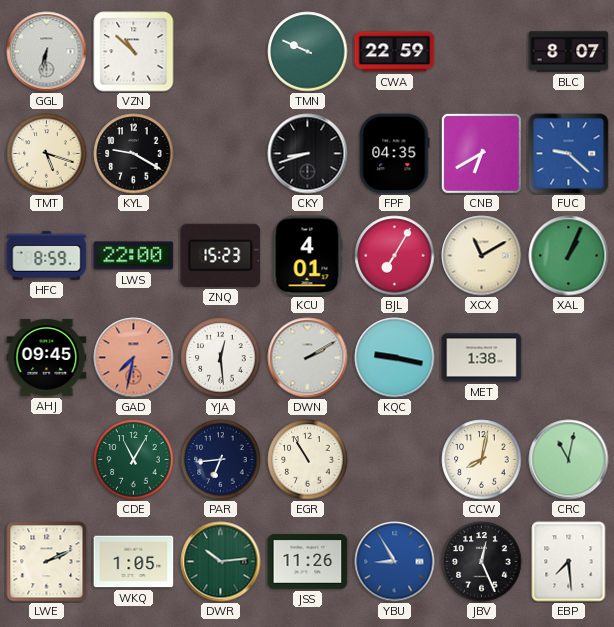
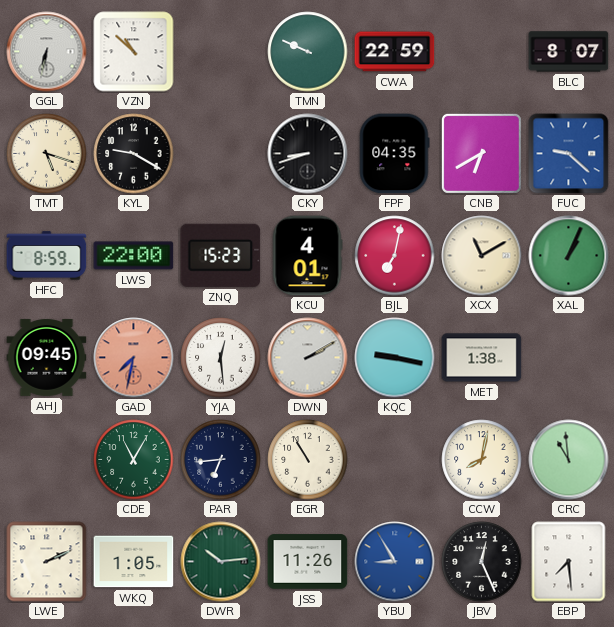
BJL: 7:05 -> 7:02
CRC: 11:02 -> 10:59
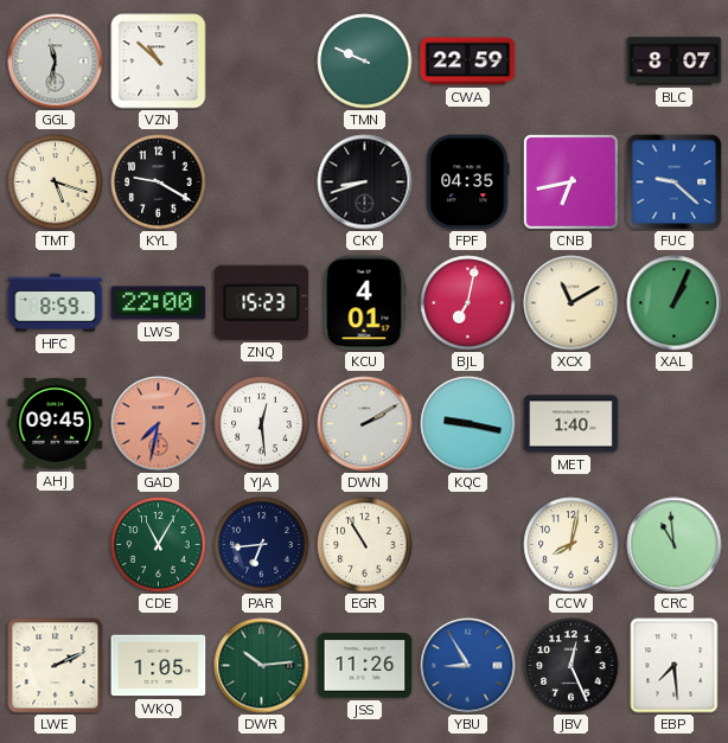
GGL: 6:32 -> 11:32
CNB: 6:40 -> 6:43
MET: 1:38 -> 1:40
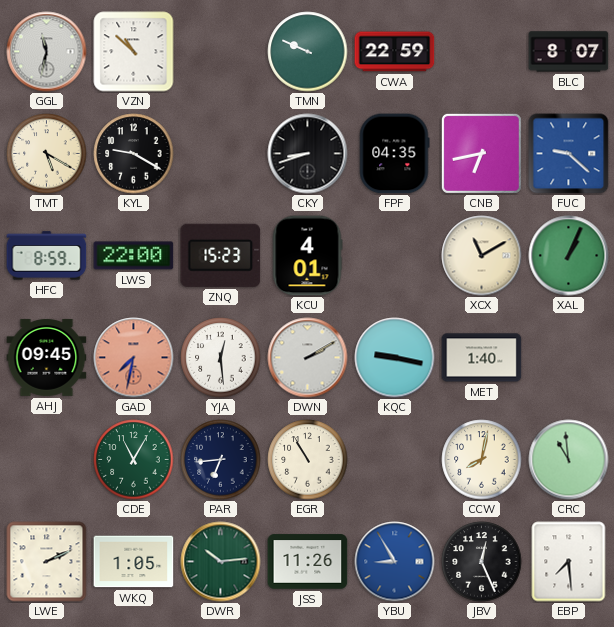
TMT: 5:18 -> 5:20
BJL: 7:02 -> none
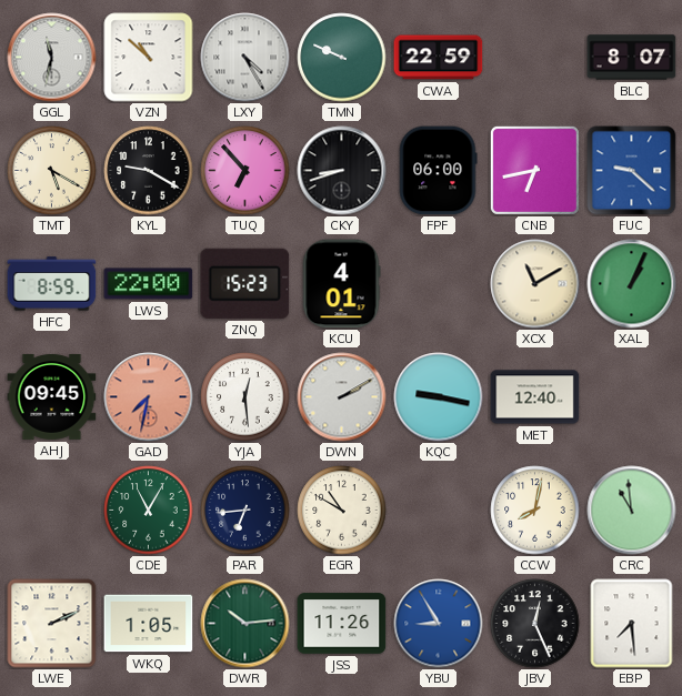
LXY: none -> 4:25
TUQ: none -> 6:53
FPF: 04:35 -> 06:00
MET: 1:40 -> 12:40
EGR: 10:55 -> 10:50
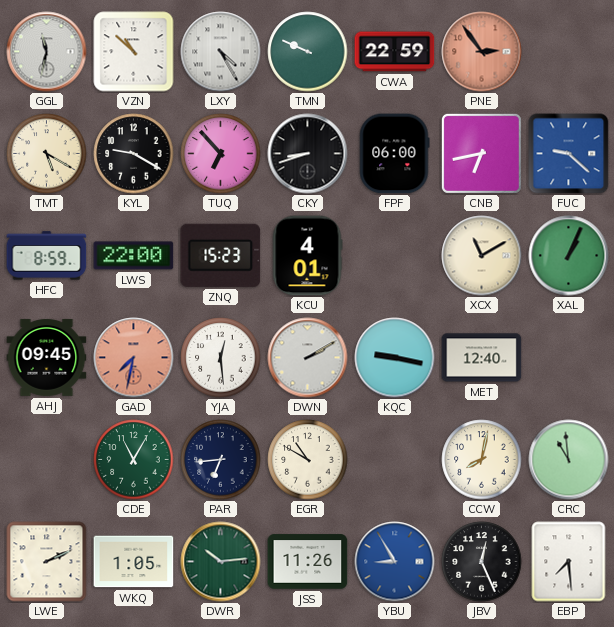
PNE: none -> 2:54
BLC: 8:07 -> none
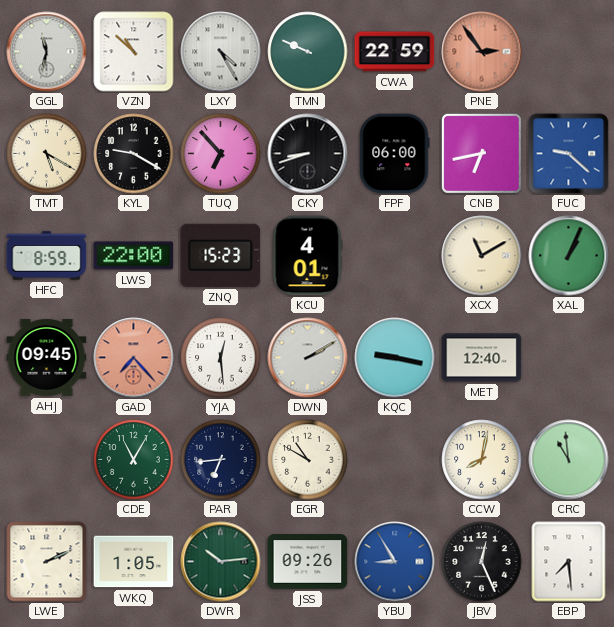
GAD: 7:32 -> 7:23
JSS: 11:26 -> 09:26
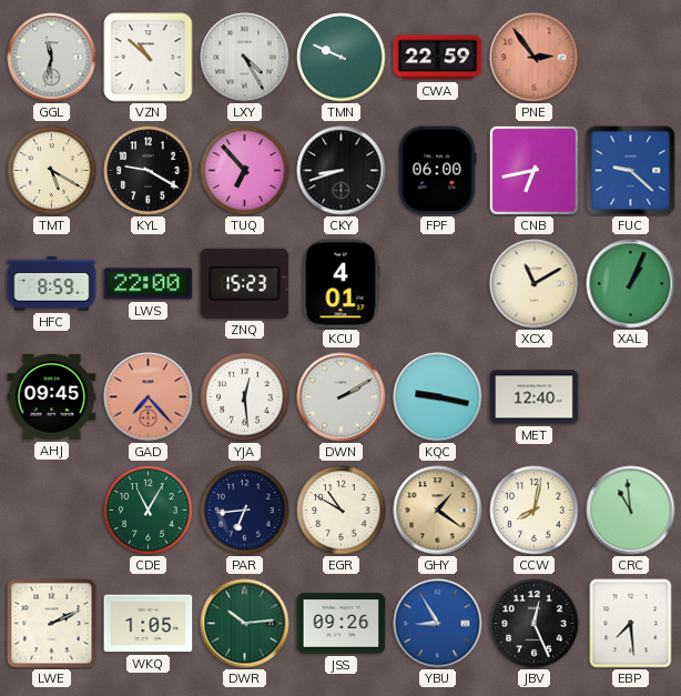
GHY: none -> 1:21
